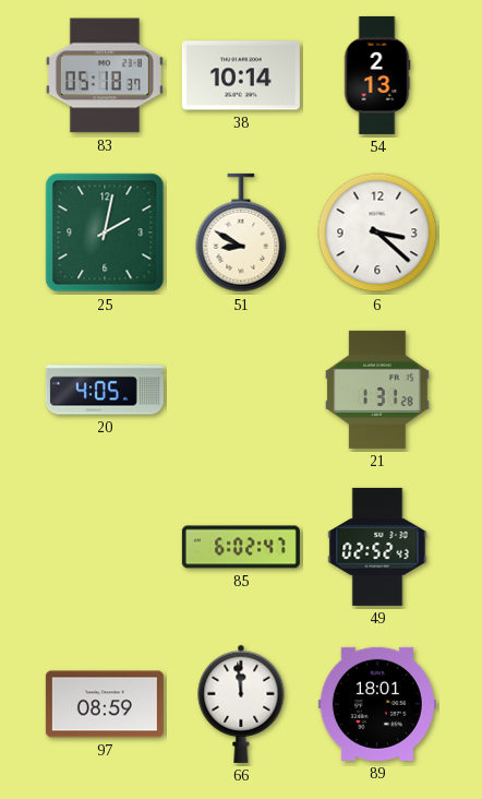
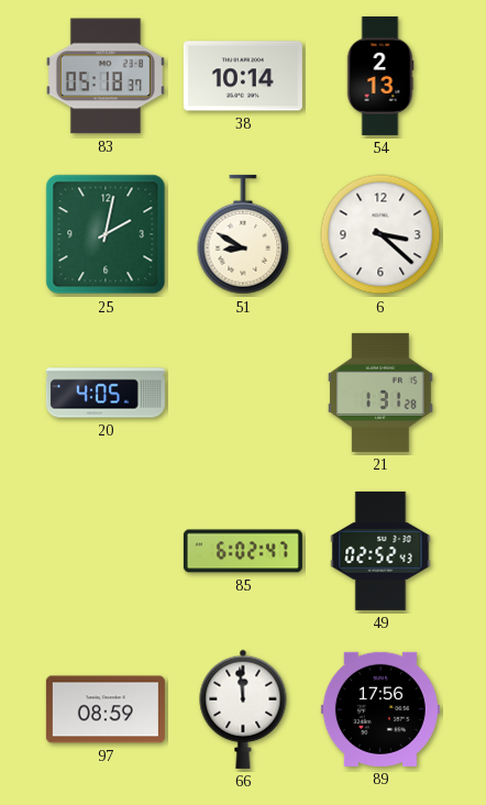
89: 18:01 -> 17:56
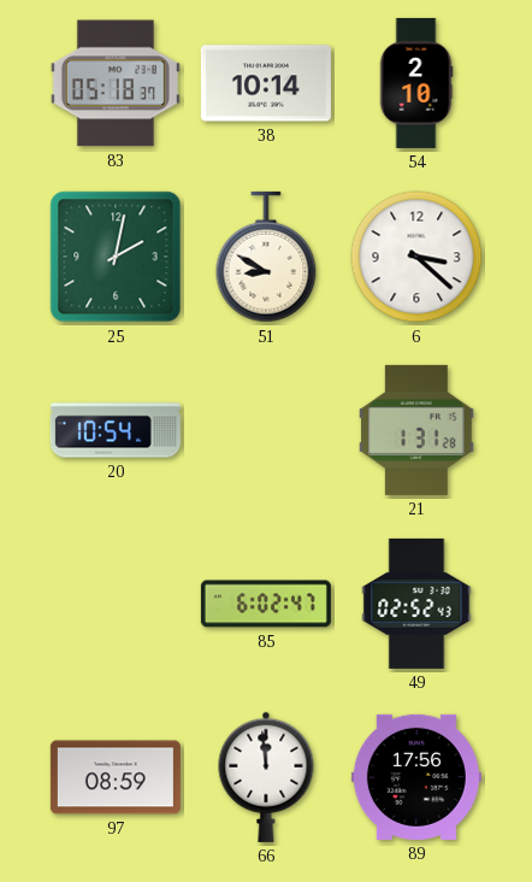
54: 2:13 -> 2:10
20: 4:05 -> 10:54
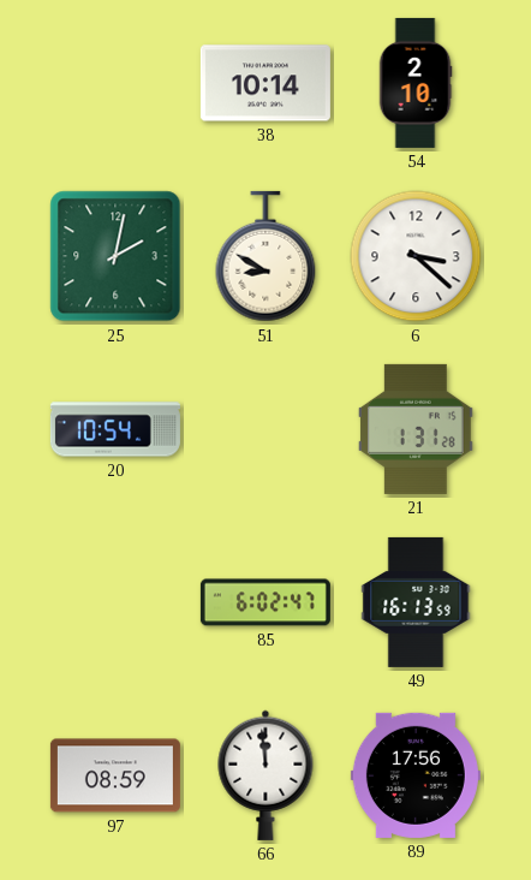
83: 05:18 -> none
49: 02:52 -> 16:13
